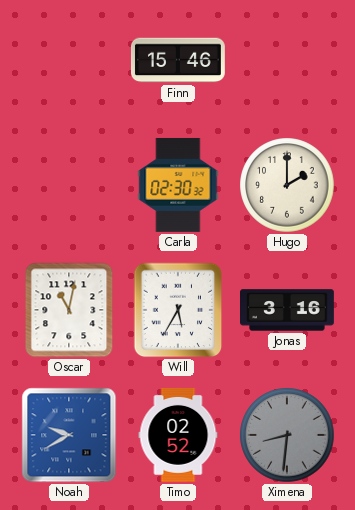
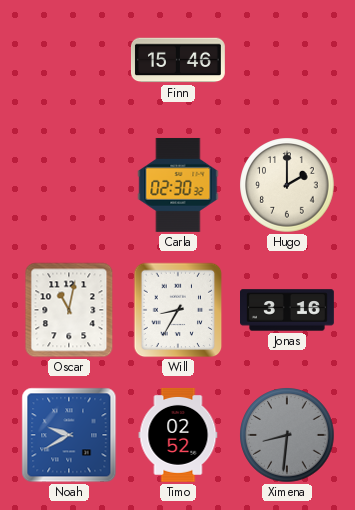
Will: 5:35 -> 8:35
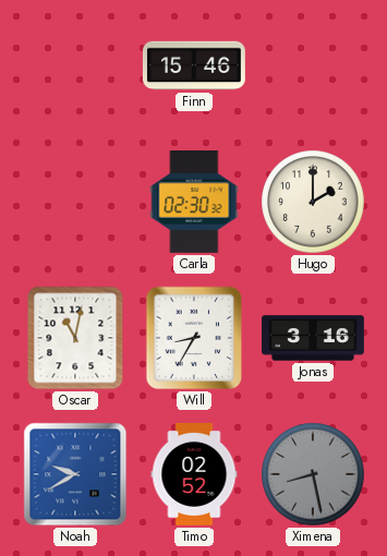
Ximena: 8:31 -> 8:28
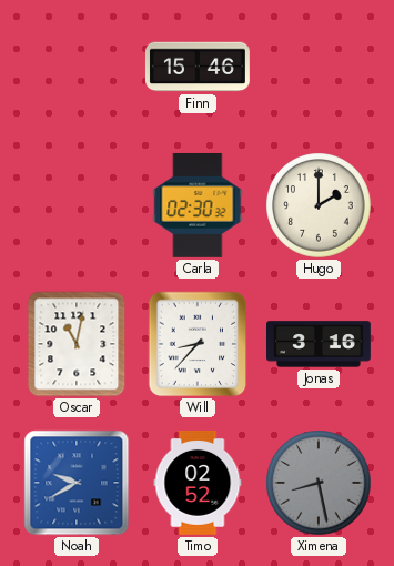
Will: 8:35 -> 8:37
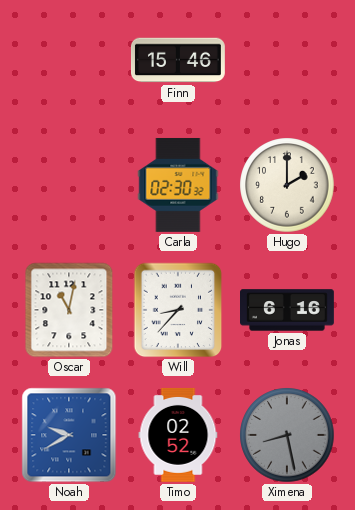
Jonas: 3:16 -> 6:16
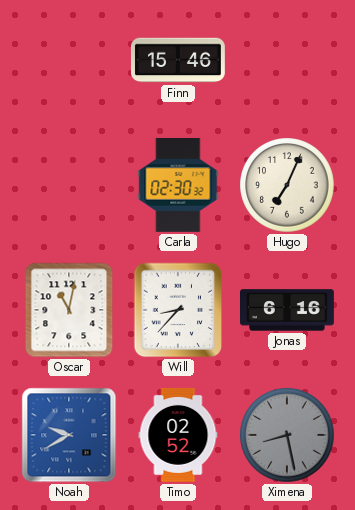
Hugo: 2:00 -> 7:04
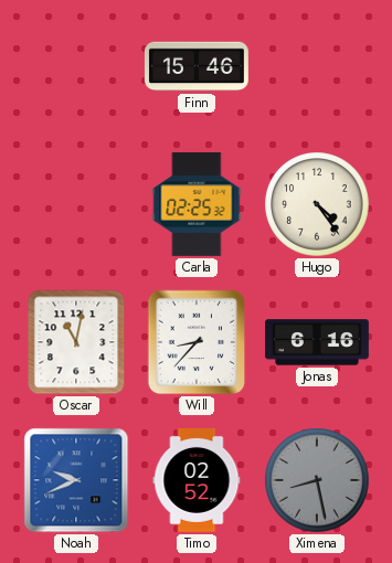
Carla: 02:30 -> 02:25
Hugo: 7:04 -> 4:24
Noah: 9:40 -> 9:41
